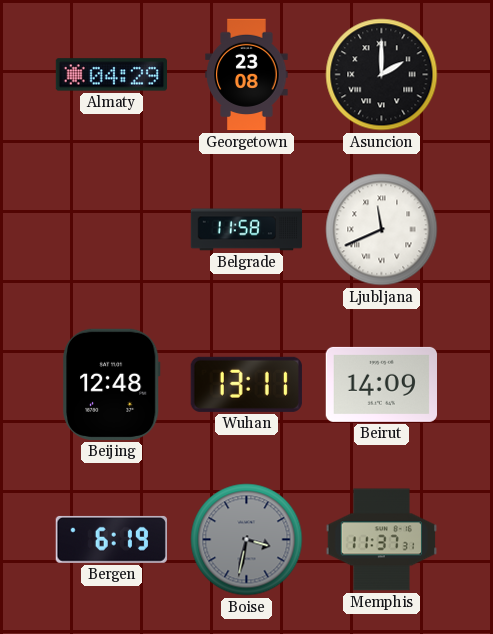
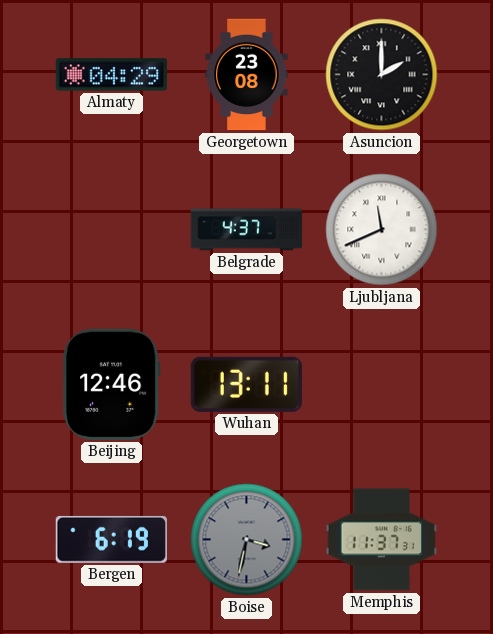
Belgrade: 11:58 -> 4:37
Beijing: 12:48 -> 12:46
Beirut: 14:09 -> none
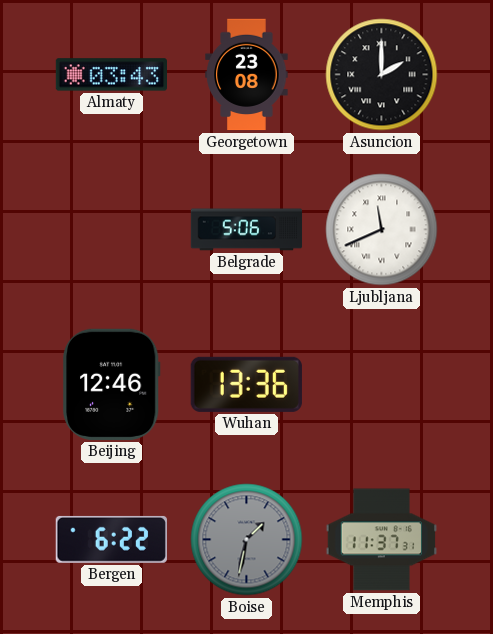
Almaty: 04:29 -> 03:43
Belgrade: 4:37 -> 5:06
Wuhan: 13:11 -> 13:36
Bergen: 6:19 -> 6:22
Boise: 3:32 -> 1:32
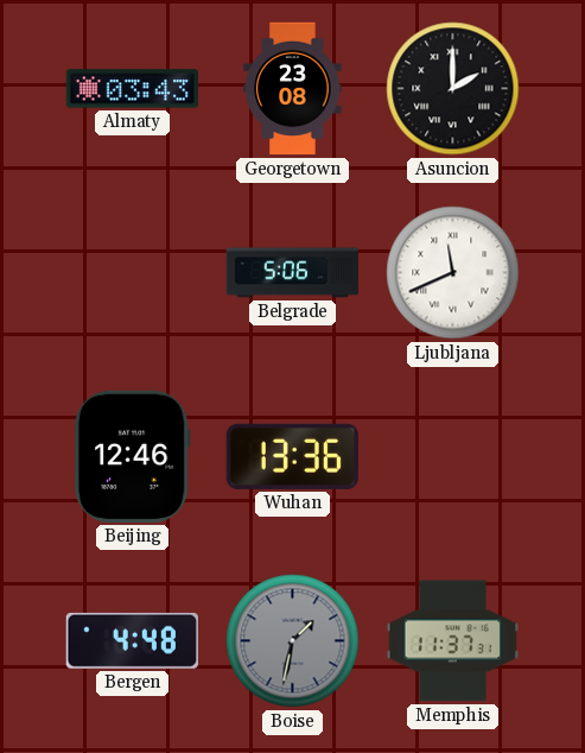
Bergen: 6:22 -> 4:48
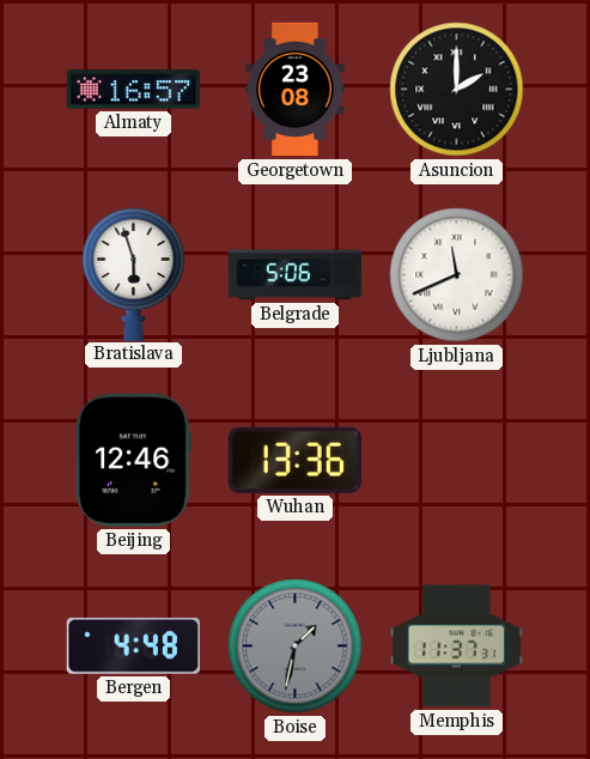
Almaty: 03:43 -> 16:57
Bratislava: none -> 5:57
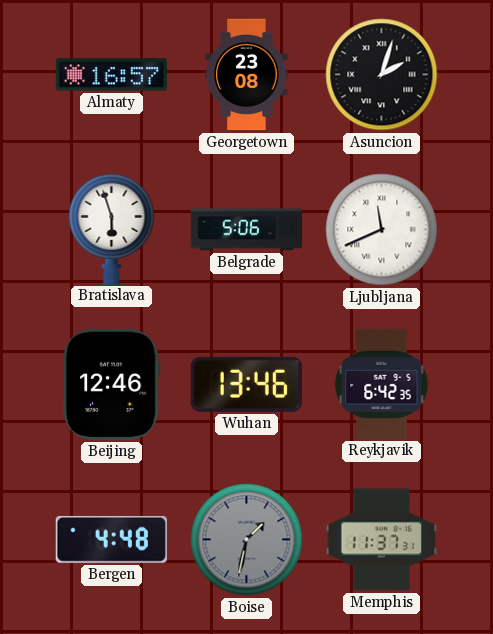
Asuncion: 2:00 -> 2:03
Wuhan: 13:36 -> 13:46
Reykjavik: none -> 6:42
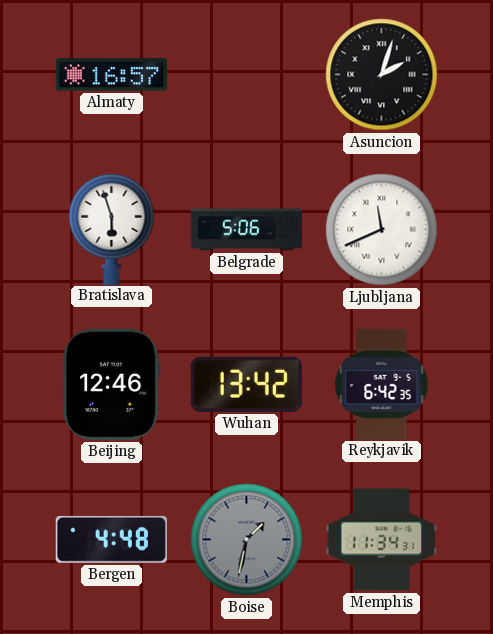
Georgetown: 23:08 -> none
Wuhan: 13:46 -> 13:42
Memphis: 11:37 -> 11:34
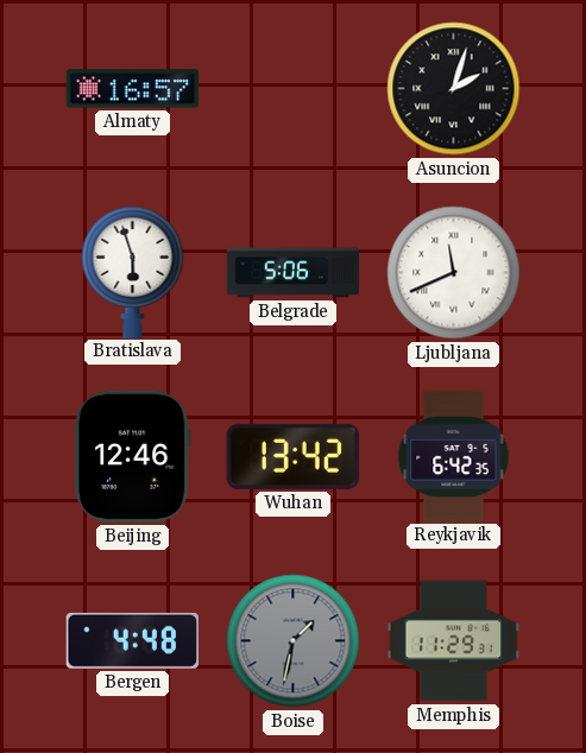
Memphis: 11:34 -> 11:29
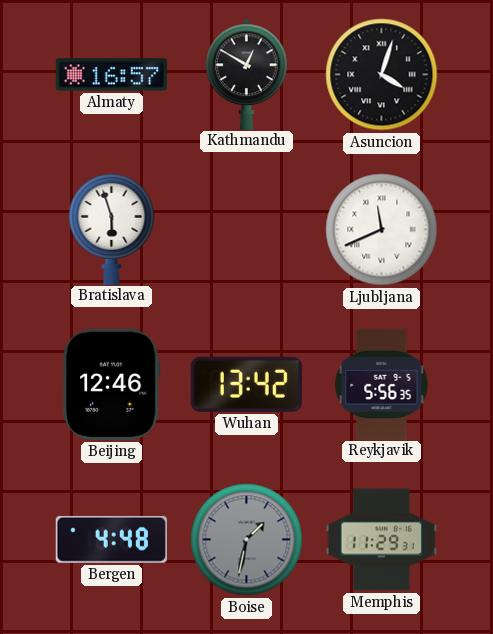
Kathmandu: none -> 12:50
Asuncion: 2:03 -> 4:03
Belgrade: 5:06 -> none
Reykjavik: 6:42 -> 5:56
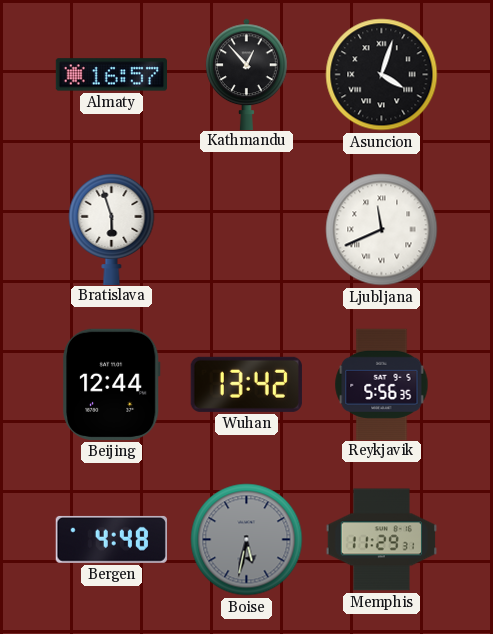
Kathmandu: 12:50 -> 12:53
Beijing: 12:46 -> 12:44
Boise: 1:32 -> 5:32
